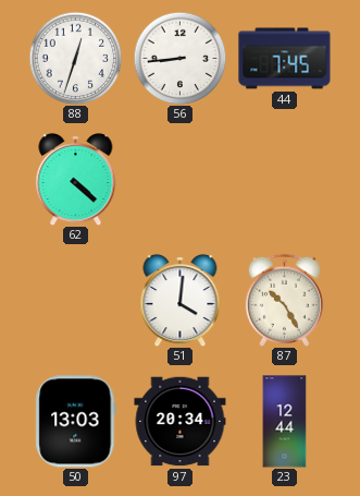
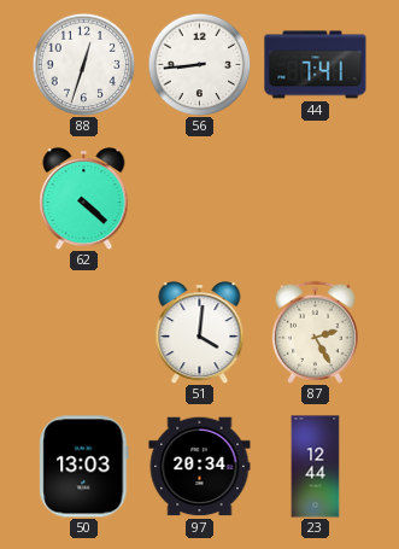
44: 7:45 -> 7:41
87: 10:25 -> 2:25
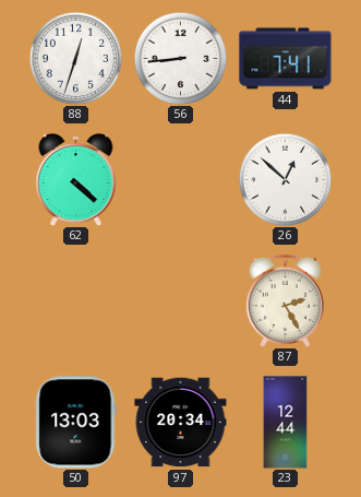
26: none -> 12:52
51: 4:01 -> none
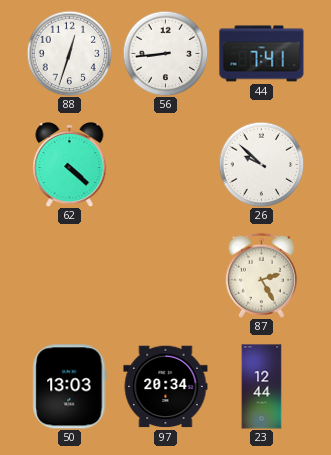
26: 12:52 -> 9:52
